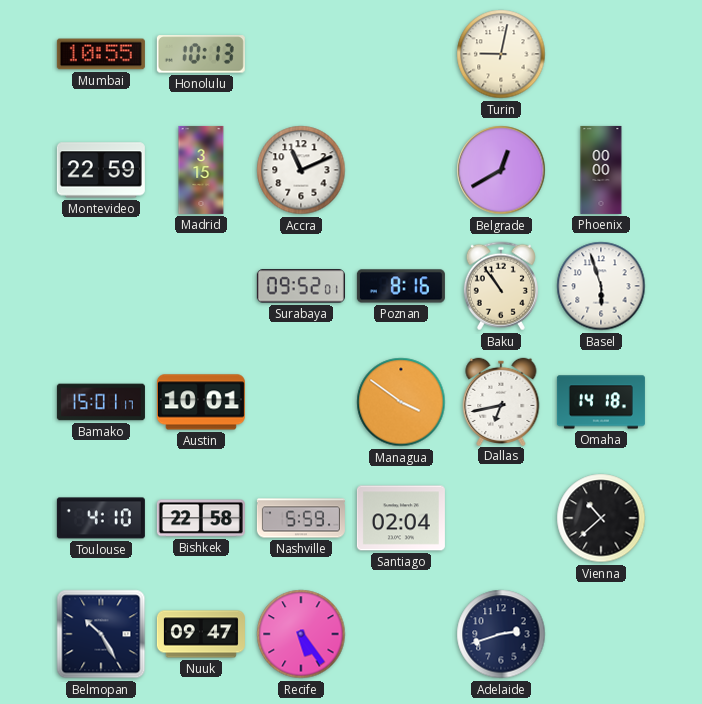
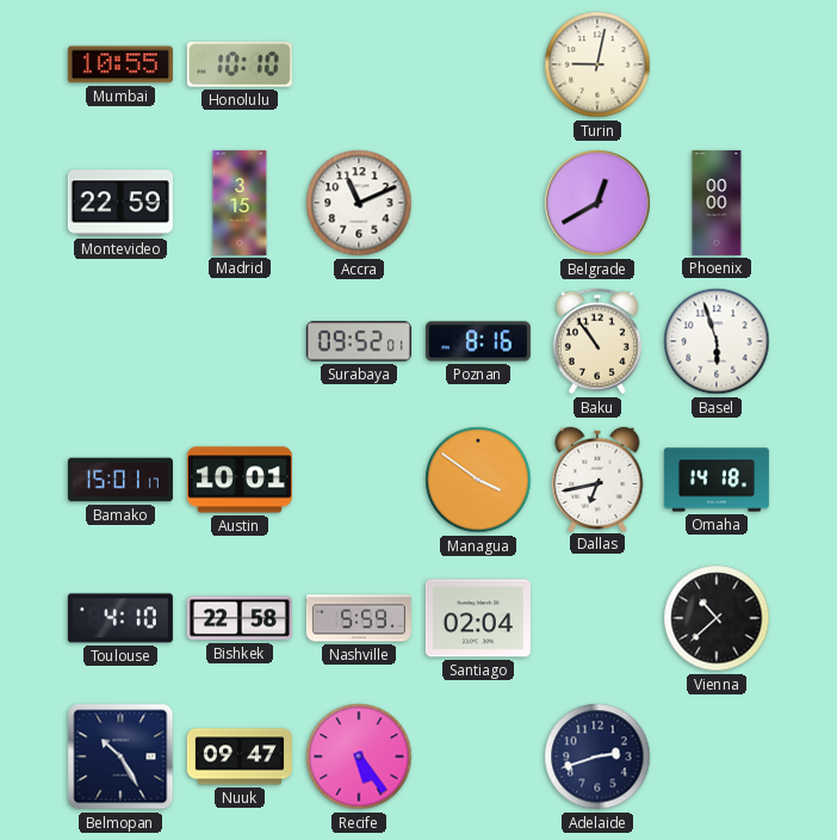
Honolulu: 10:13 -> 10:10
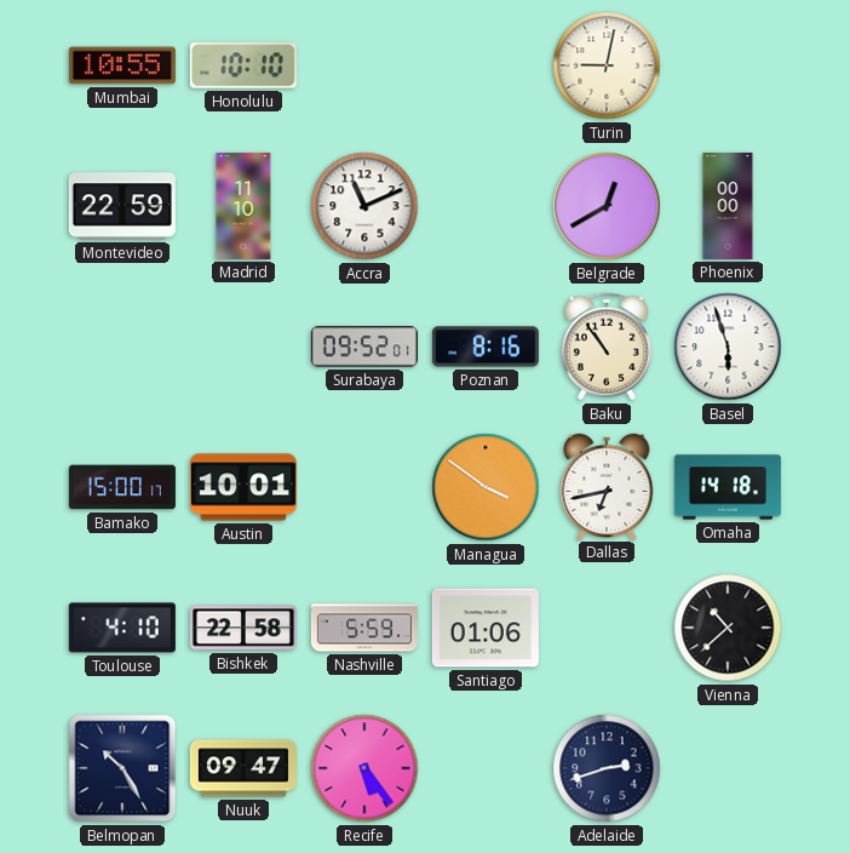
Madrid: 3:15 -> 11:10
Bamako: 15:01 -> 15:00
Santiago: 02:04 -> 01:06
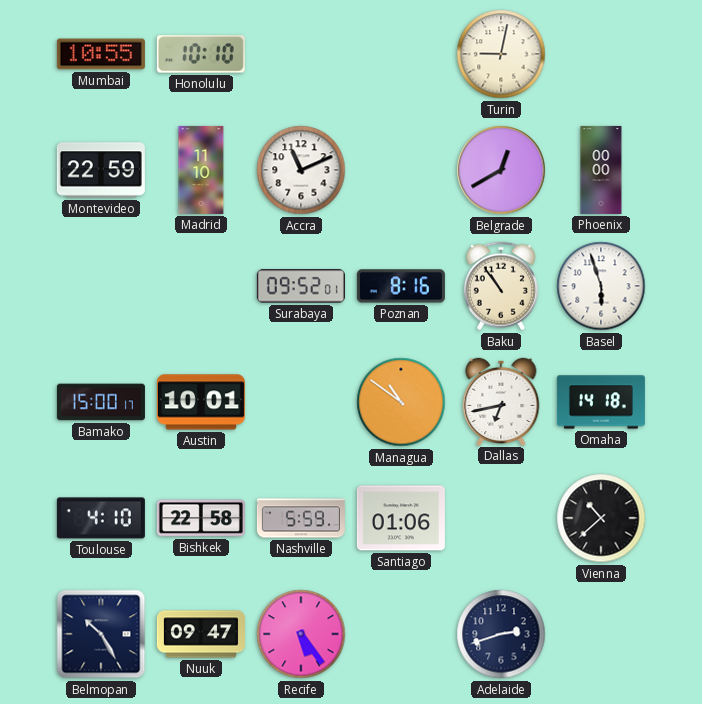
Managua: 3:51 -> 10:51
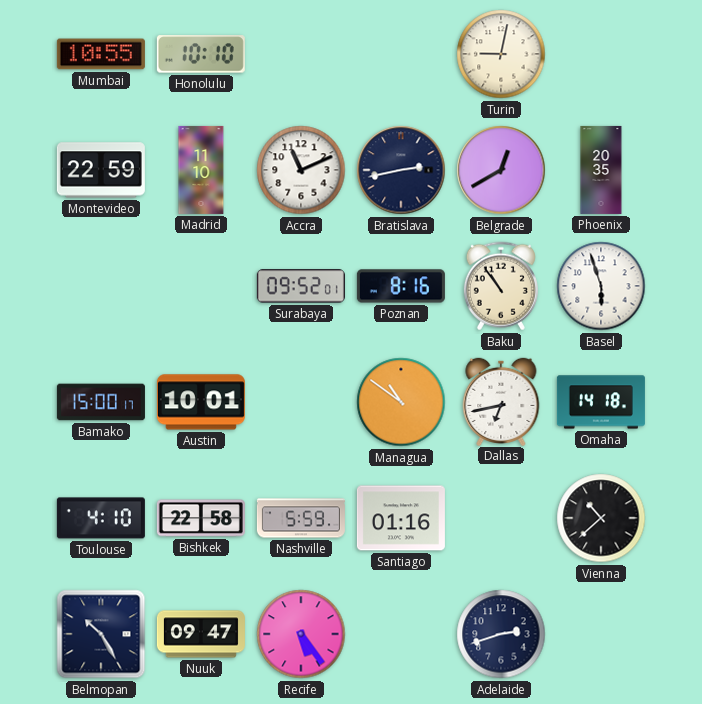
Bratislava: none -> 2:43
Phoenix: 00:00 -> 20:35
Santiago: 01:06 -> 01:16
